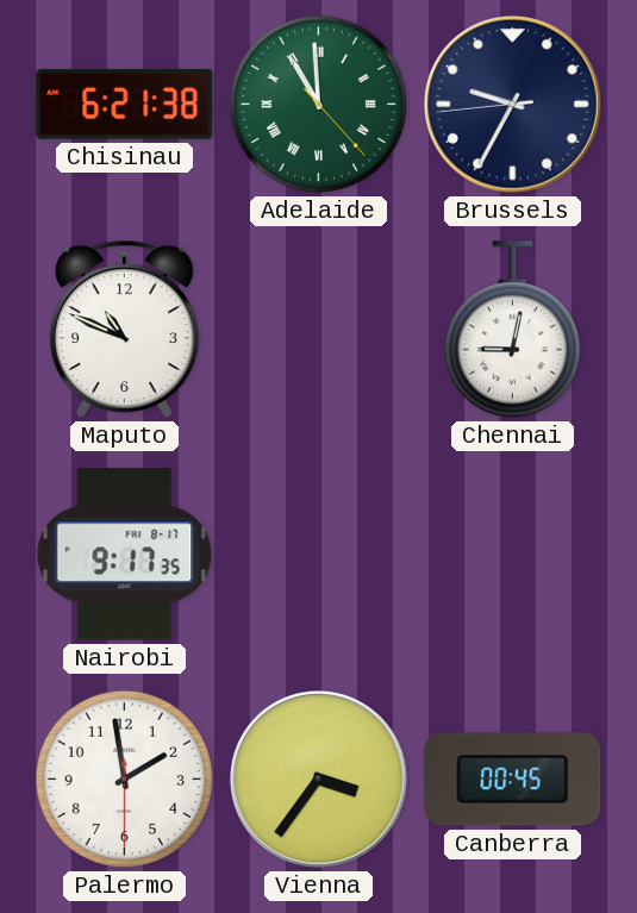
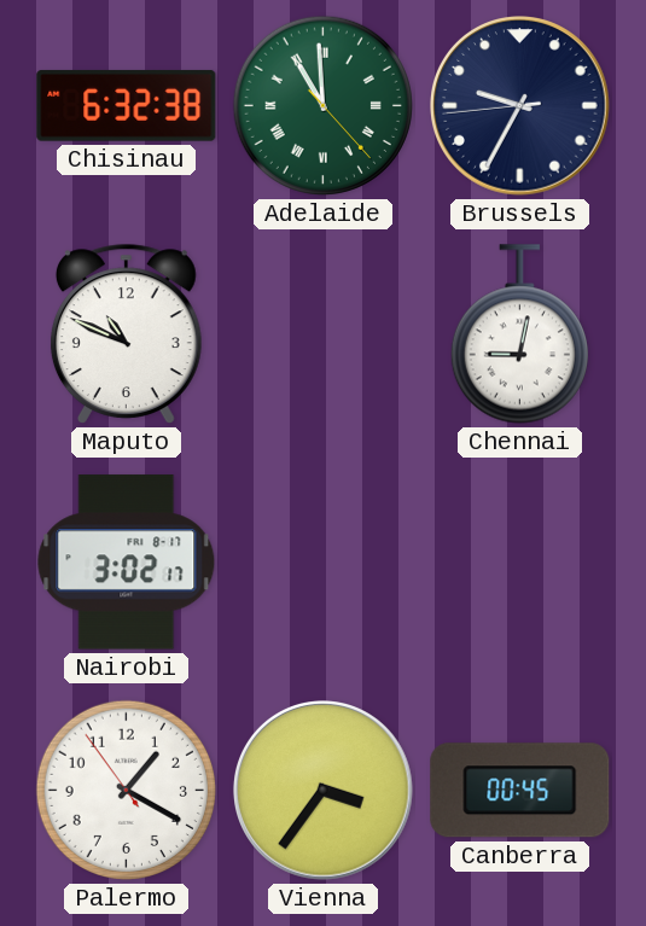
Chisinau: 6:21 -> 6:32
Nairobi: 9:17 -> 3:02
Palermo: 1:58 -> 1:19
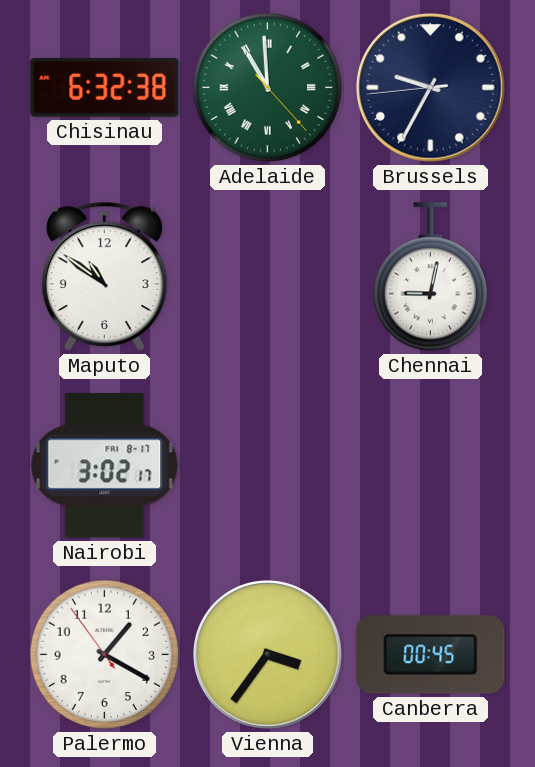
Maputo: 10:49 -> 10:51
